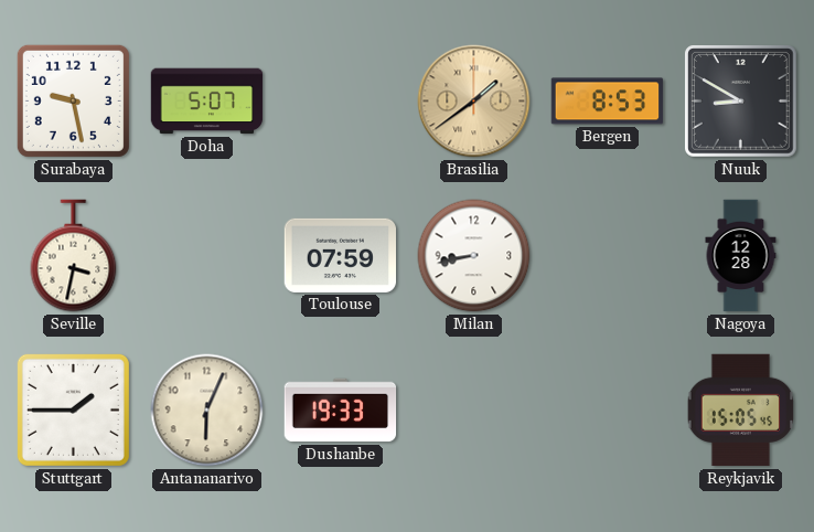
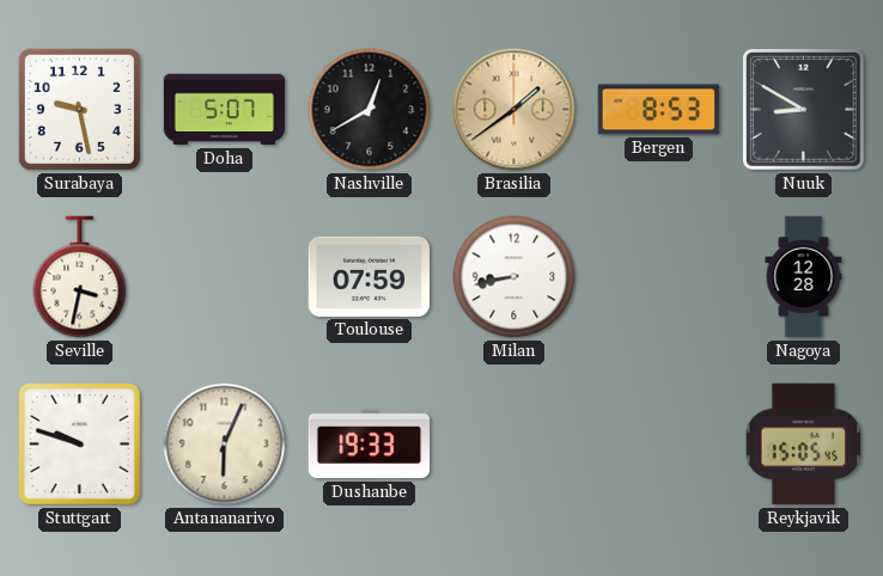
Nashville: none -> 12:40
Stuttgart: 1:45 -> 9:48
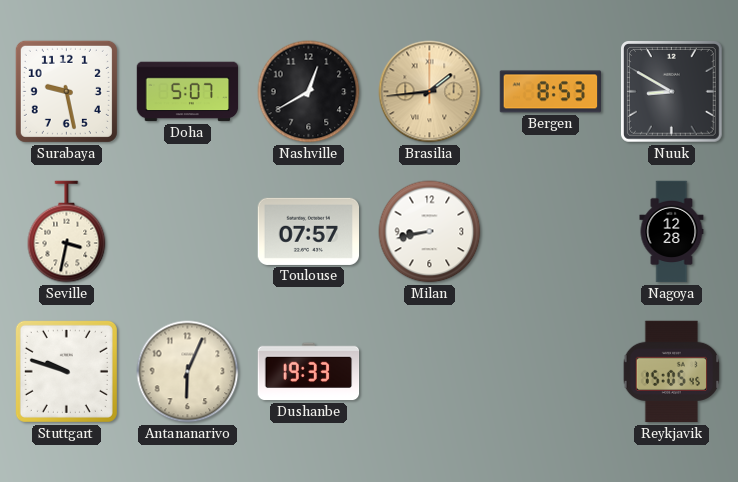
Brasilia: 1:39 -> 1:44
Toulouse: 07:59 -> 07:57
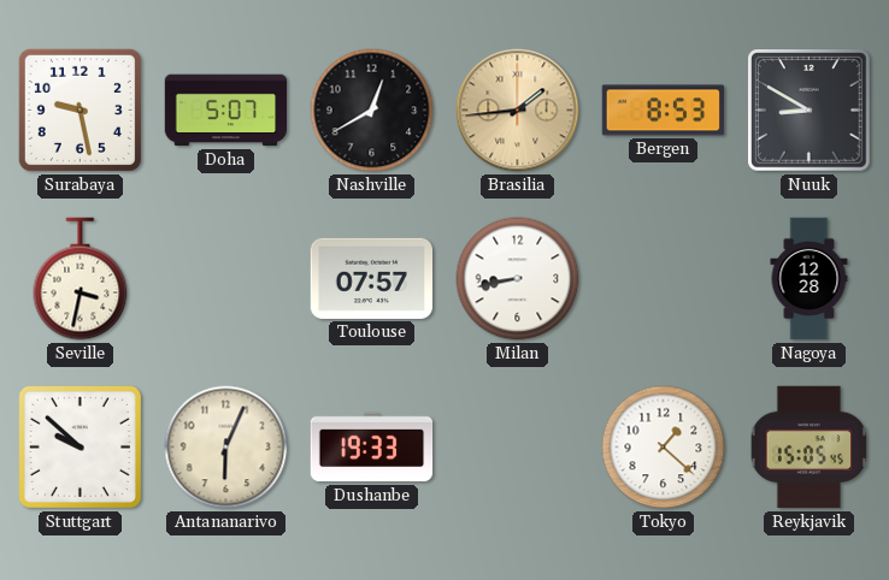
Stuttgart: 9:48 -> 9:52
Tokyo: none -> 1:22
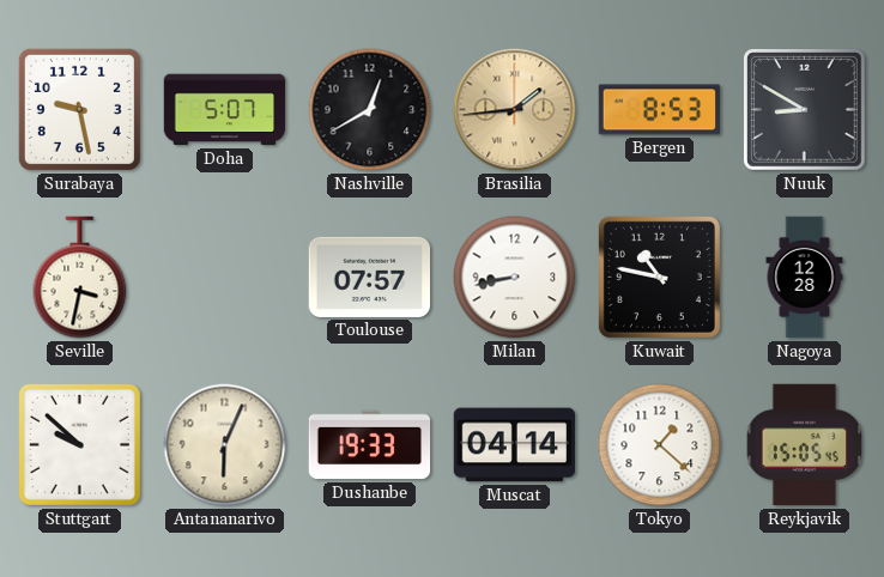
Kuwait: none -> 10:47
Muscat: none -> 04:14
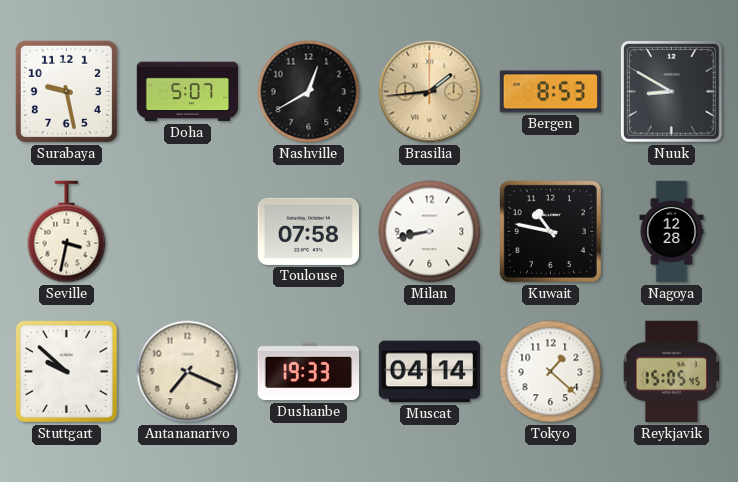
Toulouse: 07:57 -> 07:58
Antananarivo: 6:04 -> 7:19
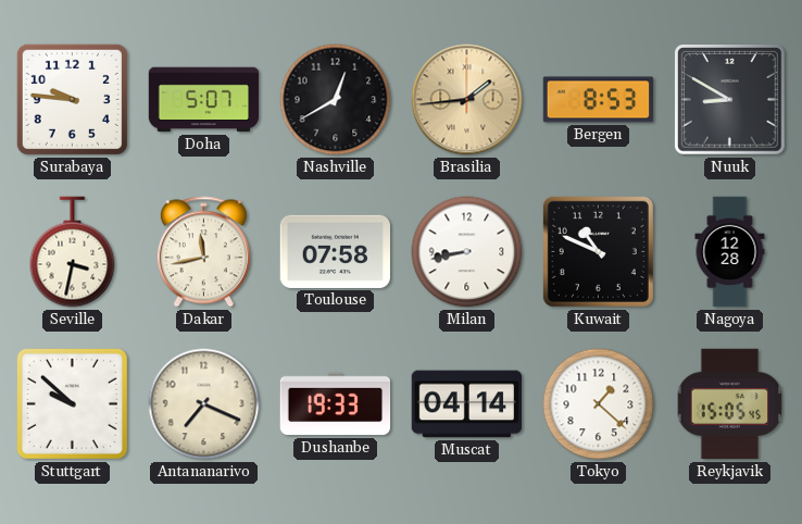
Surabaya: 9:28 -> 9:46
Dakar: none -> 11:43
Kuwait: 10:47 -> 10:49
